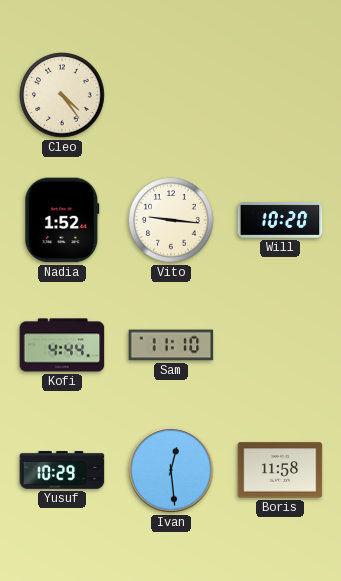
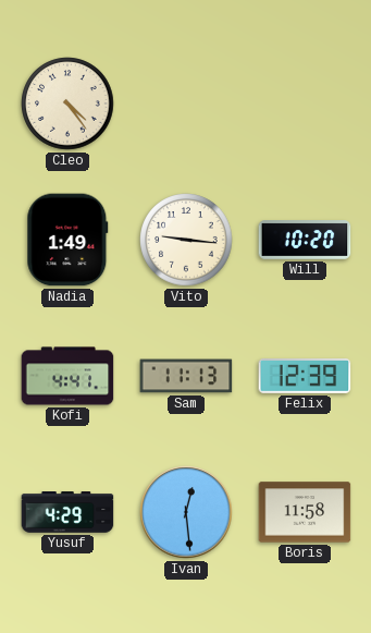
Nadia: 1:52 -> 1:49
Kofi: 4:44 -> 4:41
Sam: 11:10 -> 11:13
Felix: none -> 12:39
Yusuf: 10:29 -> 4:29
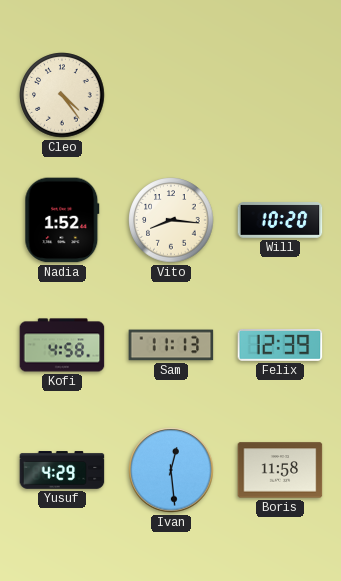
Nadia: 1:49 -> 1:52
Vito: 9:16 -> 8:16
Kofi: 4:41 -> 4:58
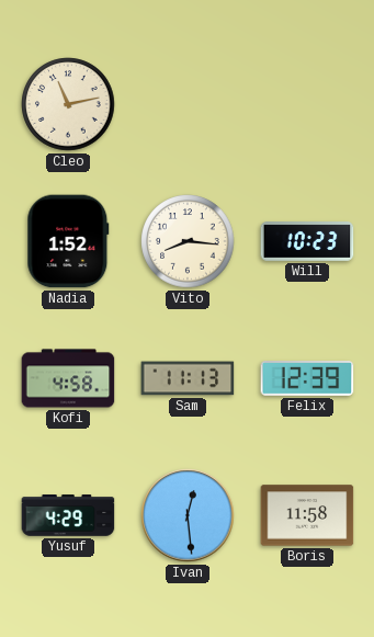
Cleo: 4:24 -> 11:13
Will: 10:20 -> 10:23
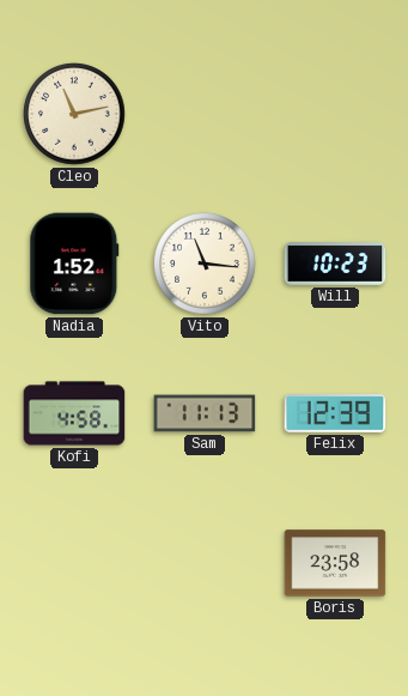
Vito: 8:16 -> 11:16
Yusuf: 4:29 -> none
Ivan: 12:29 -> none
Boris: 11:58 -> 23:58
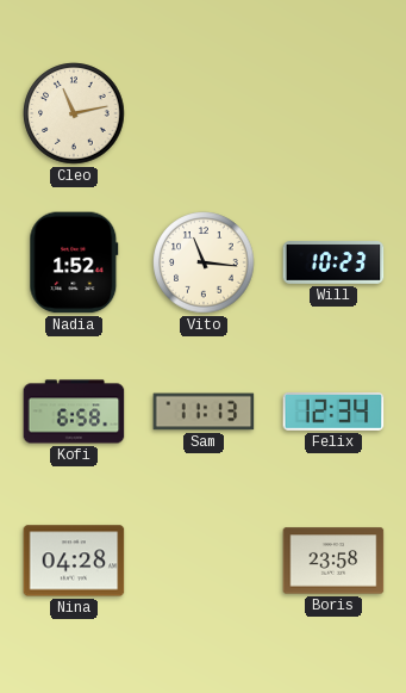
Kofi: 4:58 -> 6:58
Felix: 12:39 -> 12:34
Nina: none -> 04:28
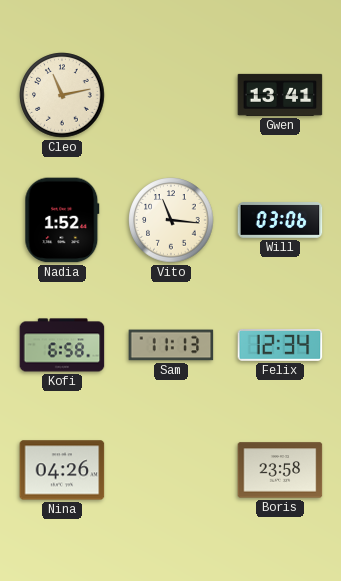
Gwen: none -> 13:41
Will: 10:23 -> 03:06
Nina: 04:28 -> 04:26
